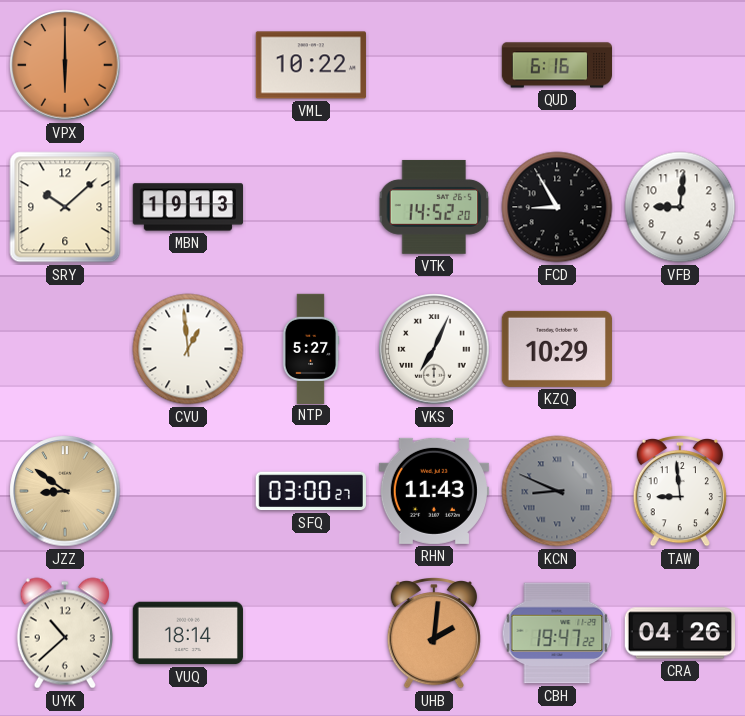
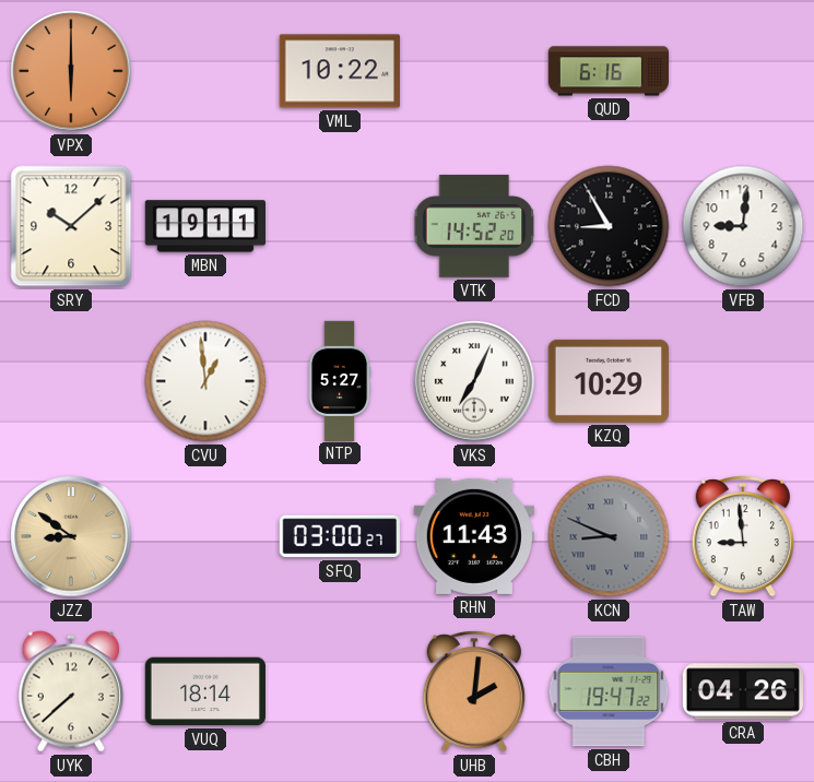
MBN: 19:13 -> 19:11
UYK: 10:38 -> 7:38
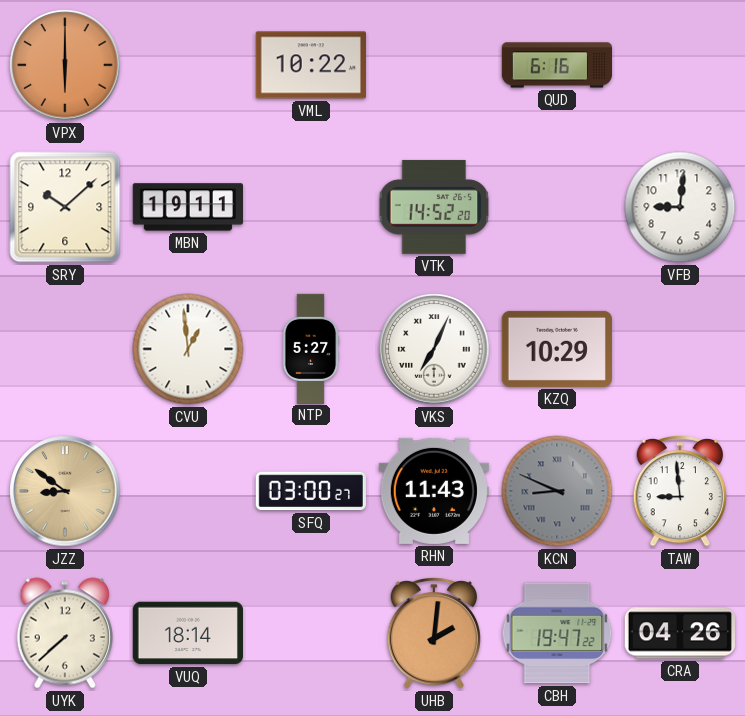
FCD: 8:55 -> none
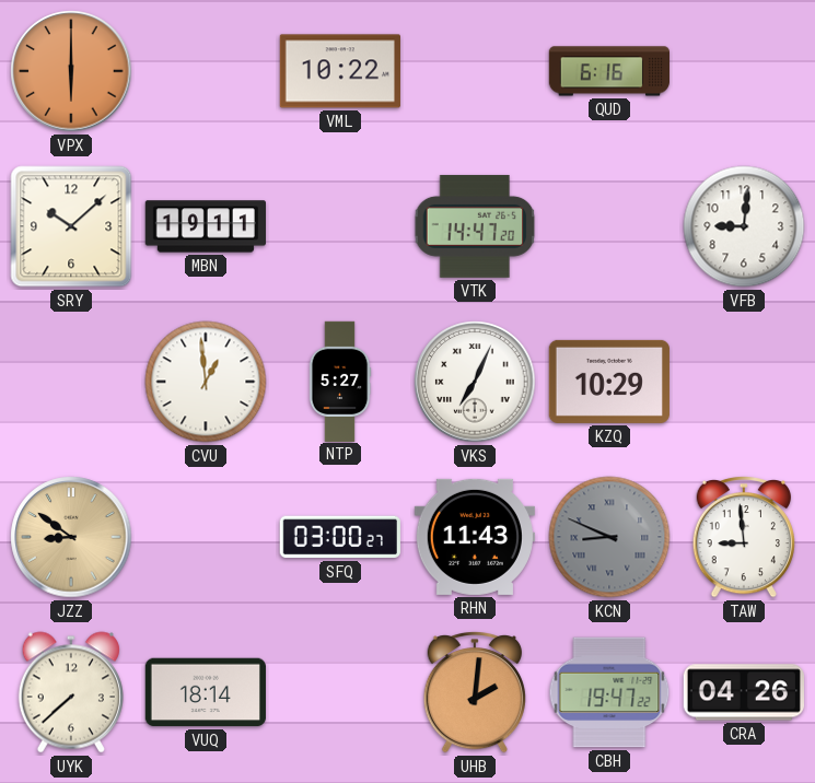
VTK: 14:52 -> 14:47
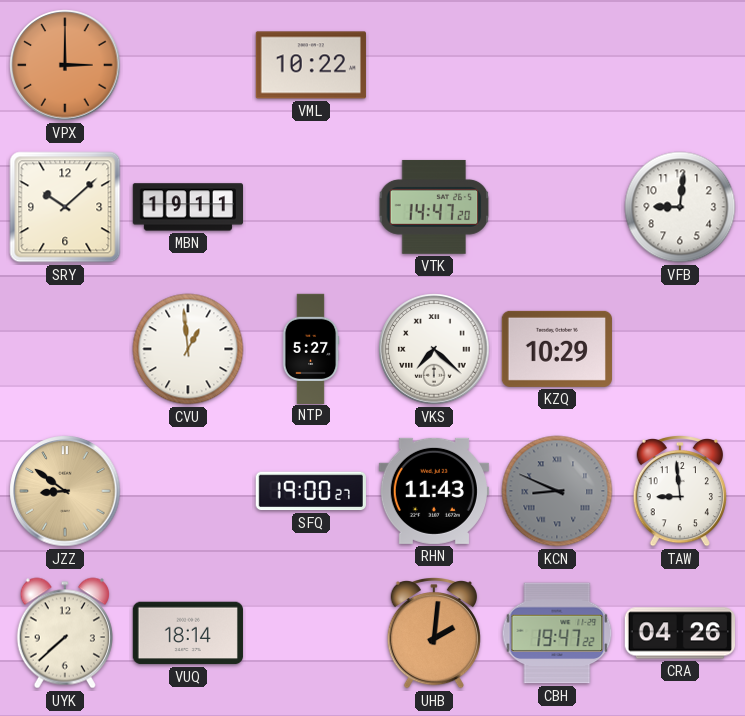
VPX: 6:00 -> 3:00
QUD: 6:16 -> none
VKS: 7:04 -> 7:22
SFQ: 03:00 -> 19:00
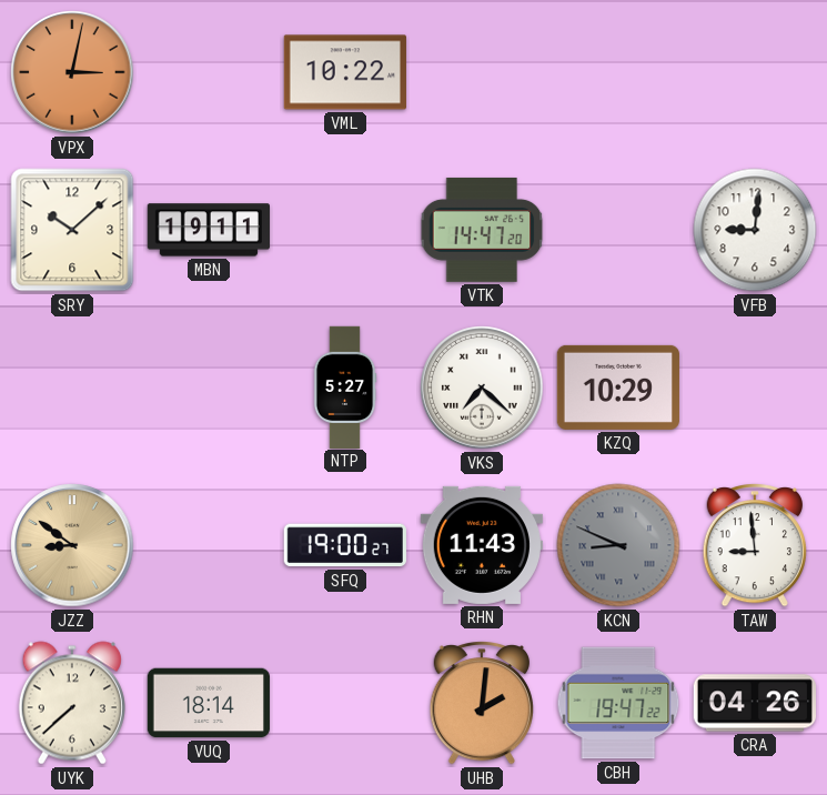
VPX: 3:00 -> 3:02
CVU: 12:59 -> none
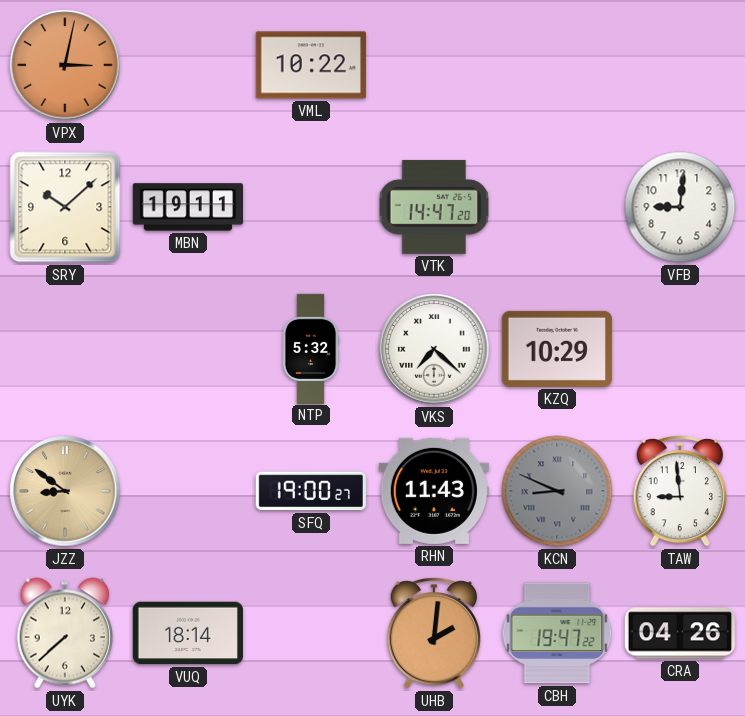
NTP: 5:27 -> 5:32
